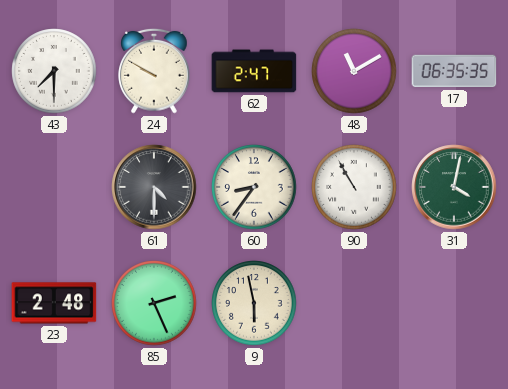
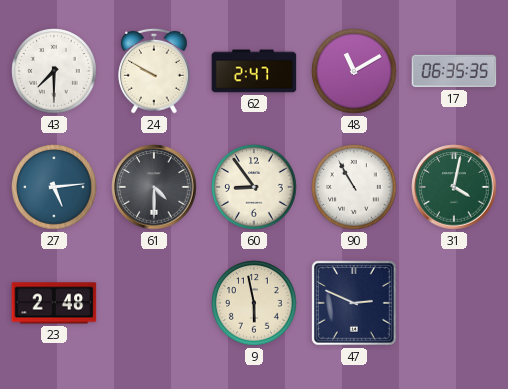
27: none -> 5:14
60: 8:36 -> 8:54
85: 2:26 -> none
47: none -> 2:49
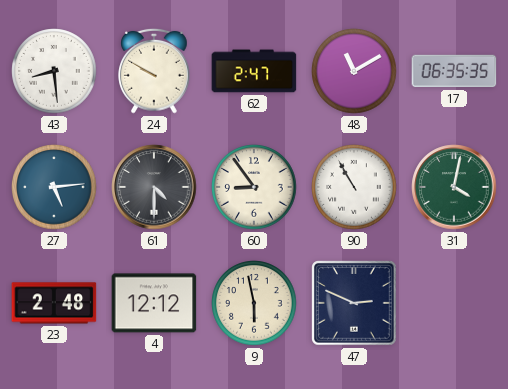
43: 7:30 -> 8:29
4: none -> 12:12
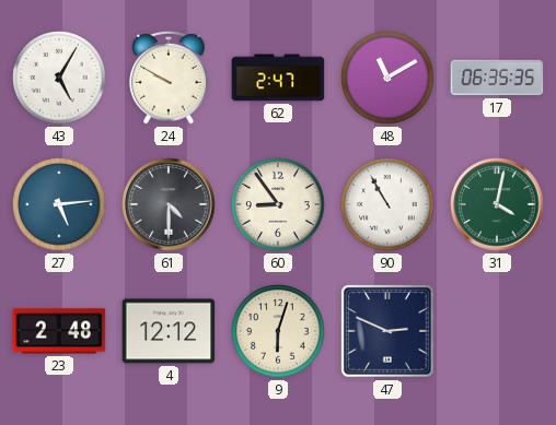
43: 8:29 -> 5:05
9: 5:58 -> 6:03
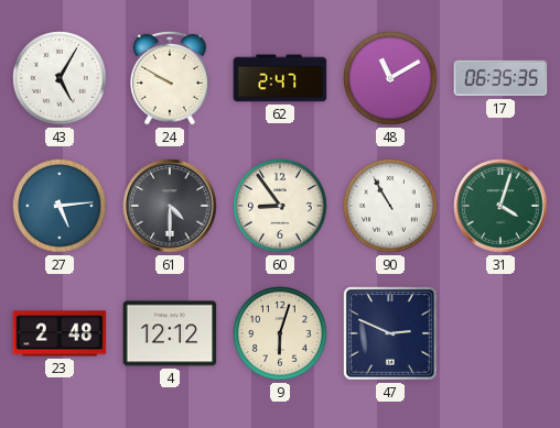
31: 4:02 -> 4:03
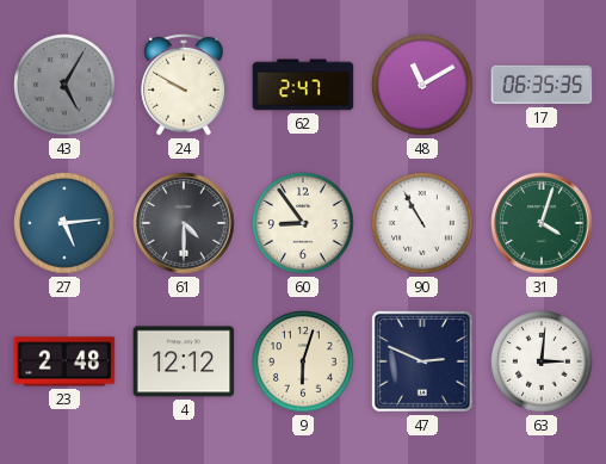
43 dial: white -> grey
63: none -> 3:01
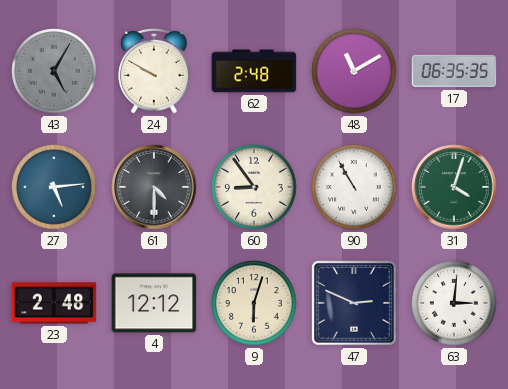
62: 2:47 -> 2:48
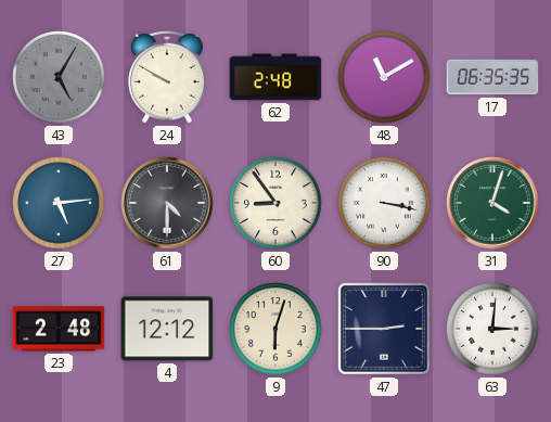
90: 10:55 -> 3:17
47: 2:49 -> 2:45
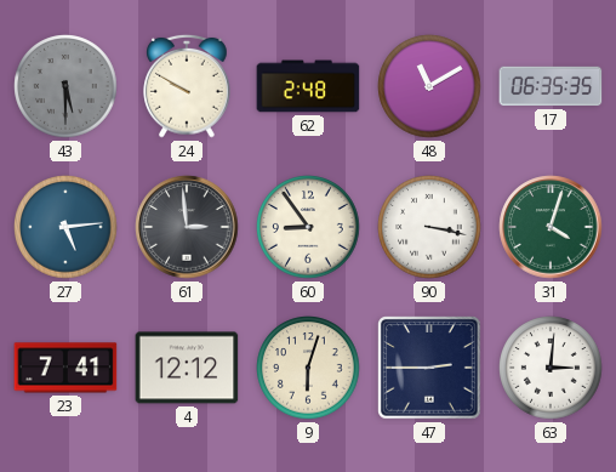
43: 5:05 -> 5:30
61: 4:30 -> 2:59
23: 2:48 -> 7:41
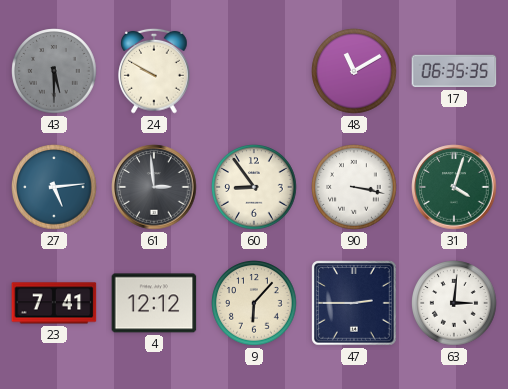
62: 2:48 -> none
9: 6:03 -> 6:07
